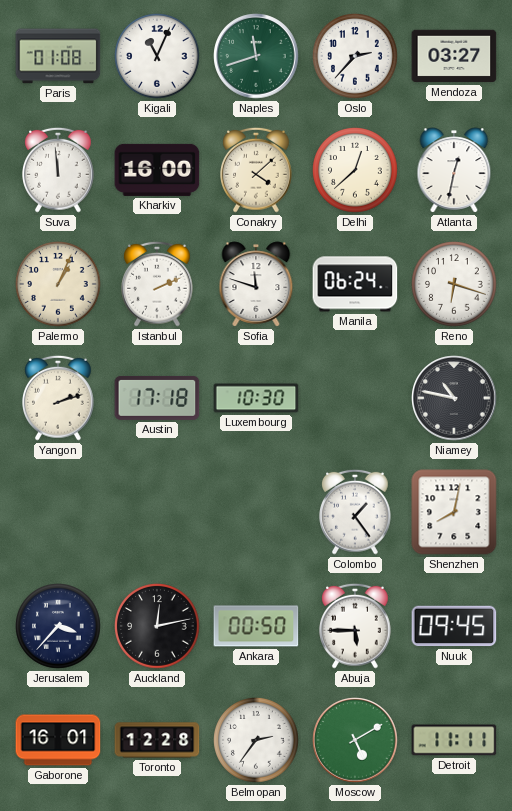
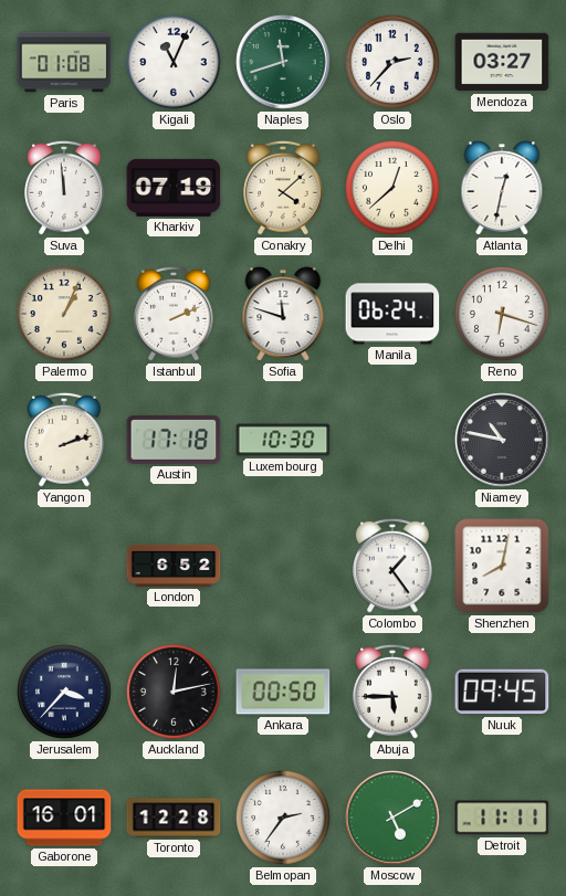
Kharkiv: 16:00 -> 07:19
London: none -> 6:52
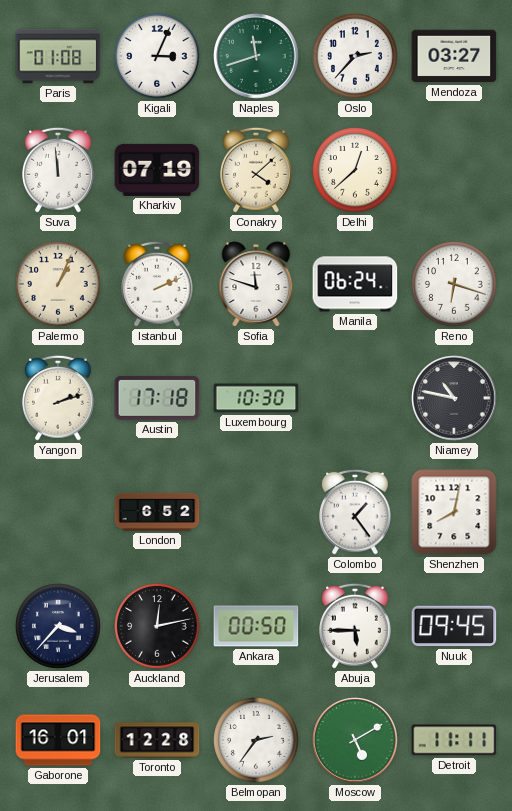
Kigali: 11:04 -> 3:04
Atlanta: 12:32 -> none
